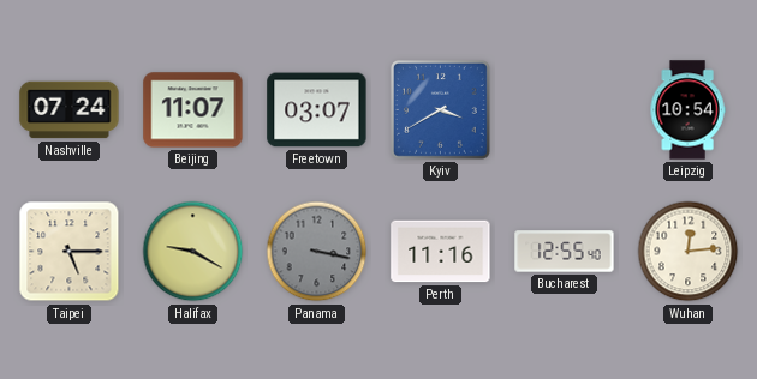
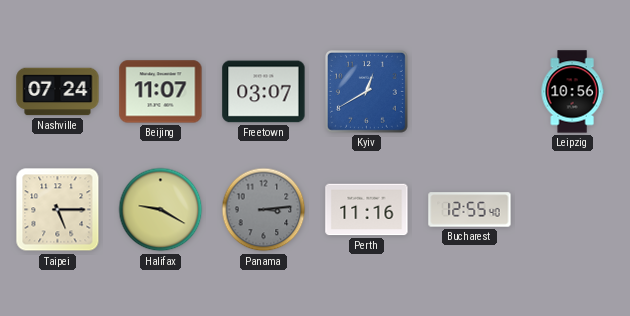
Kyiv: 3:40 -> 12:40
Leipzig: 10:54 -> 10:56
Panama: 3:17 -> 3:14
Wuhan: 12:14 -> none
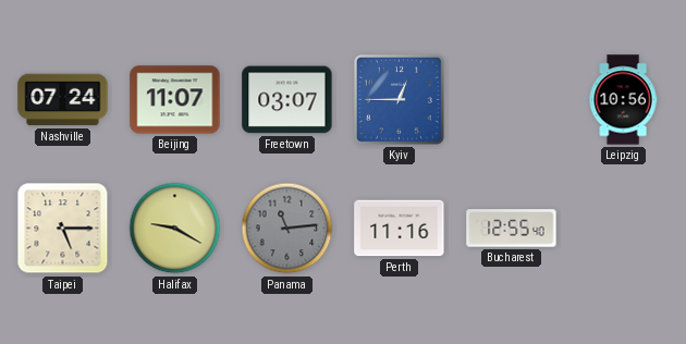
Kyiv: 12:40 -> 12:45
Panama: 3:14 -> 11:14
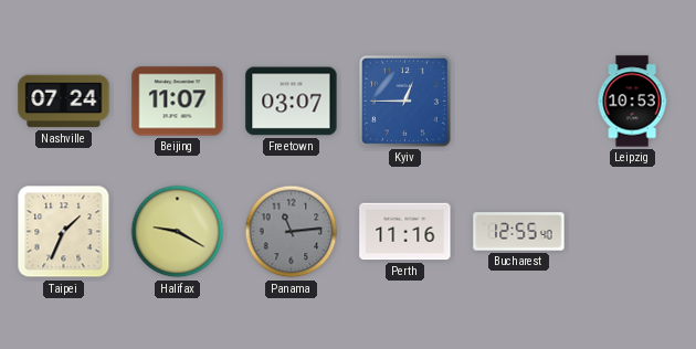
Leipzig: 10:56 -> 10:53
Taipei: 5:15 -> 1:34
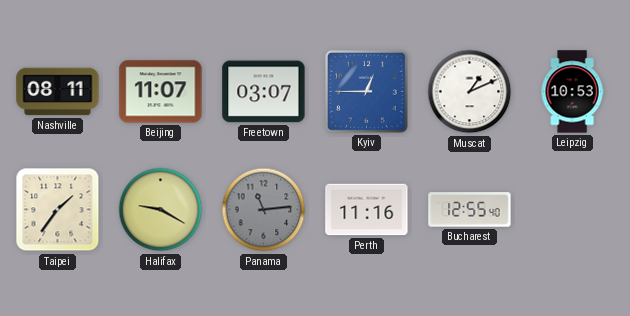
Nashville: 07:24 -> 08:11
Muscat: none -> 1:11
Taipei: 1:34 -> 1:36
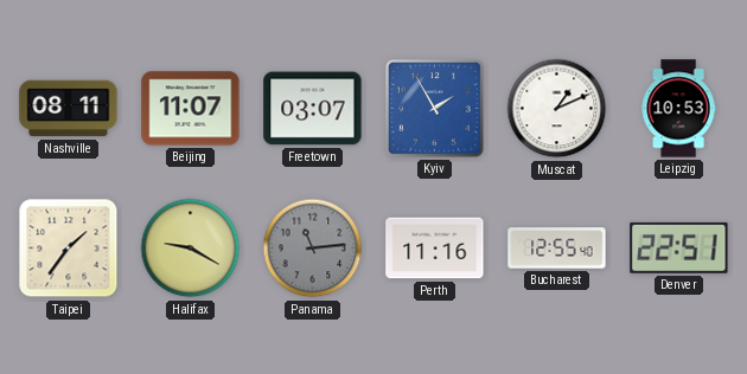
Kyiv: 12:45 -> 1:55
Denver: none -> 22:51
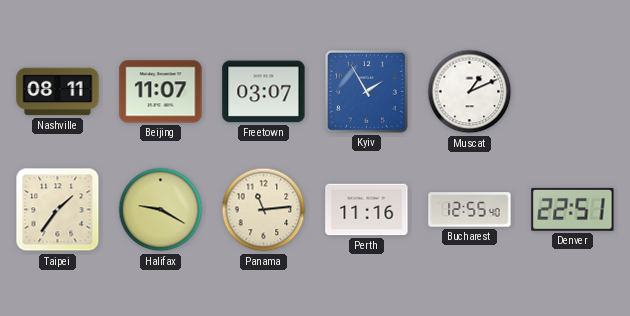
Leipzig: 10:53 -> none
Panama dial: grey -> cream
